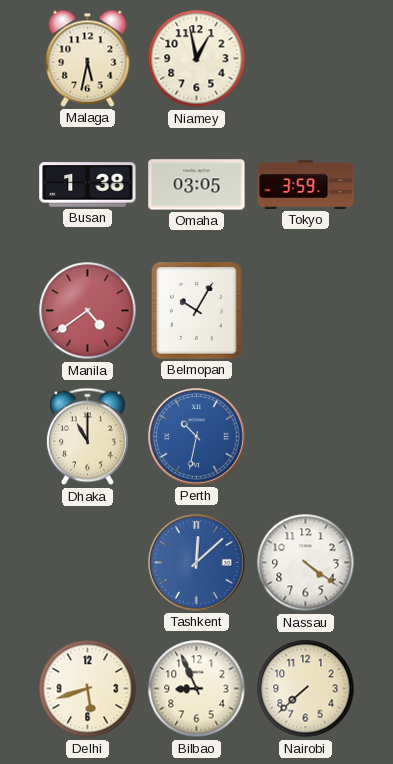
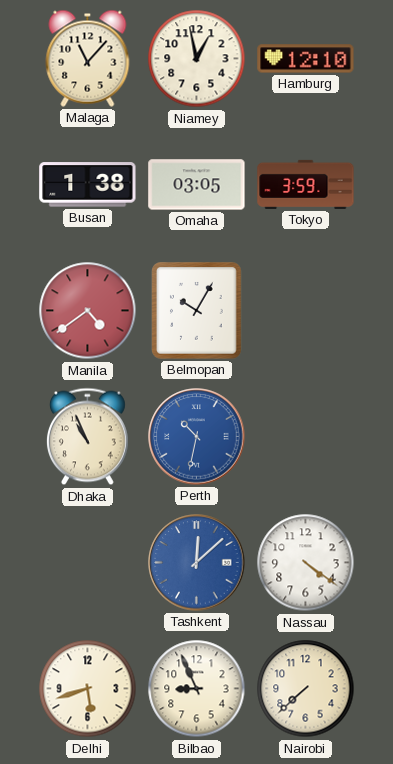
Malaga: 5:32 -> 11:07
Hamburg: none -> 12:10
Dhaka: 11:00 -> 10:56
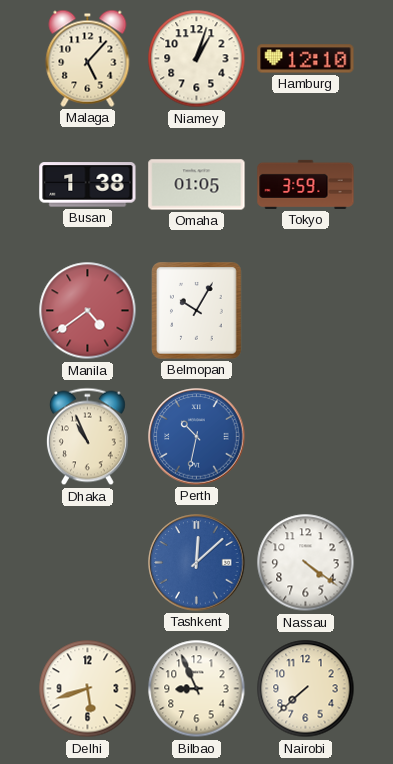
Malaga: 11:07 -> 5:07
Niamey: 12:58 -> 1:03
Omaha: 03:05 -> 01:05
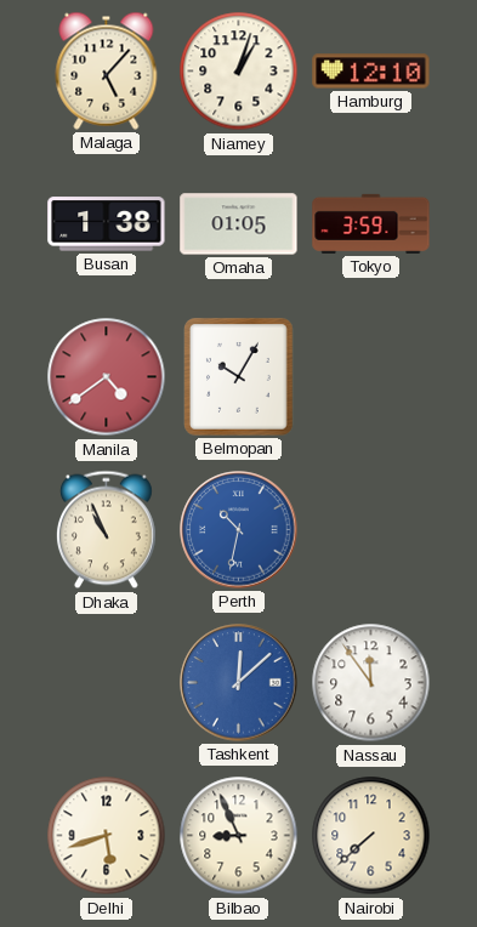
Nassau: 4:21 -> 11:54
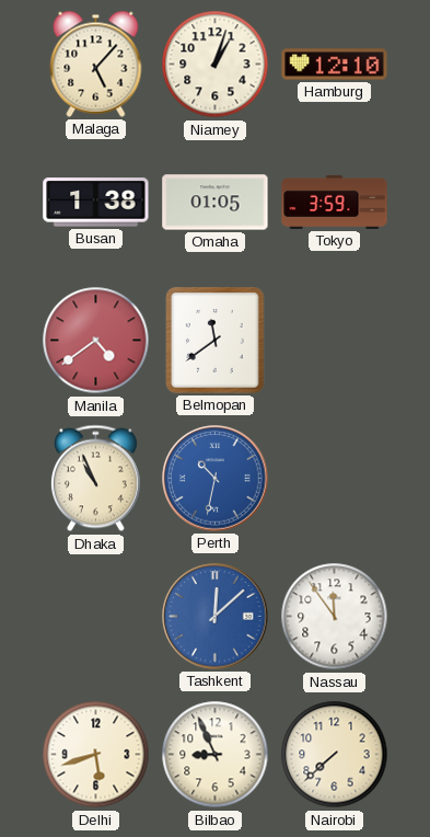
Belmopan: 10:05 -> 11:39
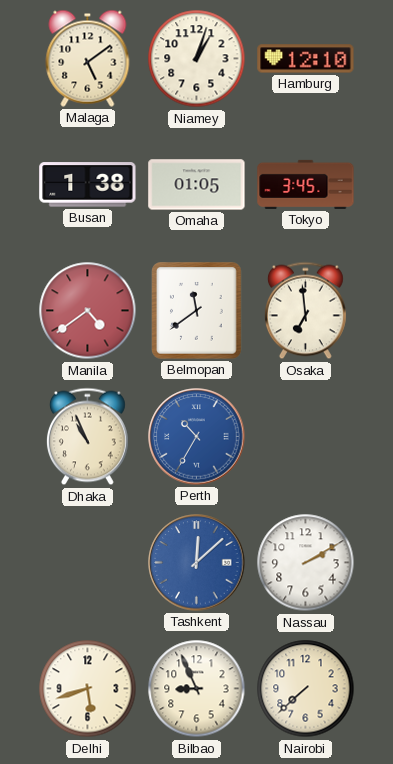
Malaga: 5:07 -> 5:09
Tokyo: 3:59 -> 3:45
Osaka: none -> 6:59
Perth: 10:32 -> 10:35
Nassau: 11:54 -> 2:10
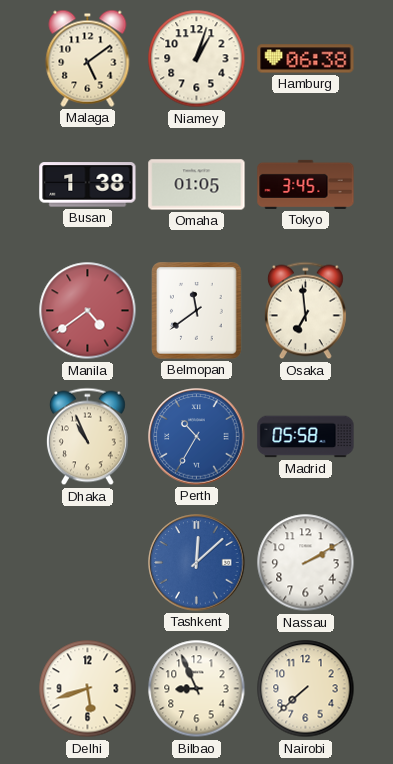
Hamburg: 12:10 -> 06:38
Madrid: none -> 05:58
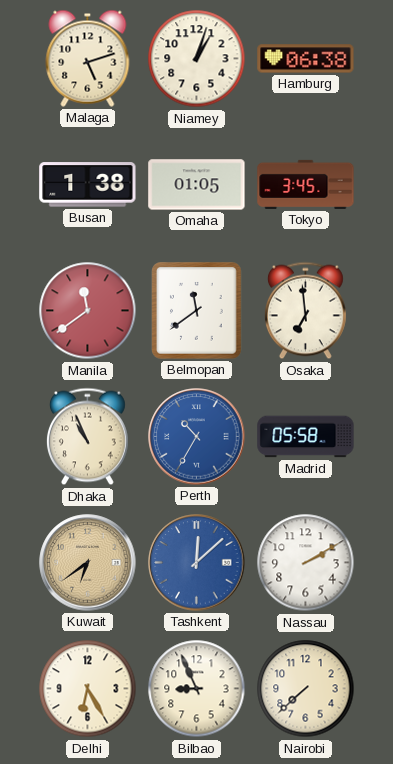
Malaga: 5:09 -> 5:12
Manila: 4:39 -> 11:39
Kuwait: none -> 6:39
Delhi: 5:42 -> 6:25
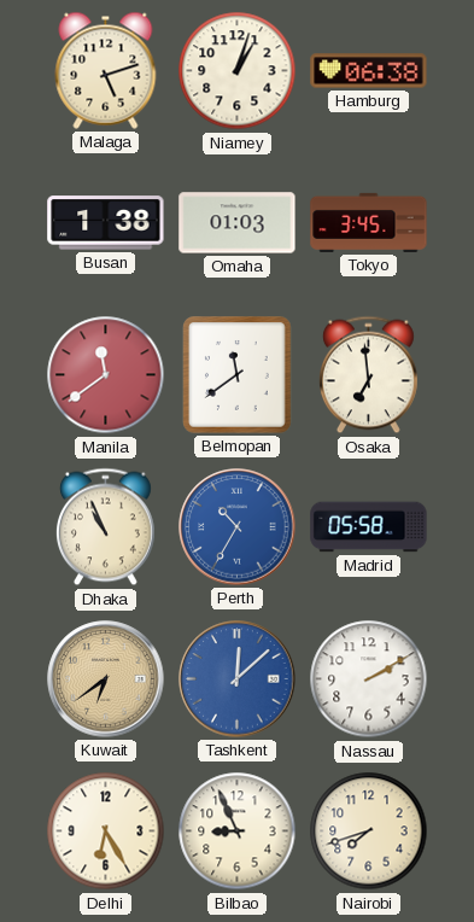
Omaha: 01:05 -> 01:03
Nairobi: 7:38 -> 7:42
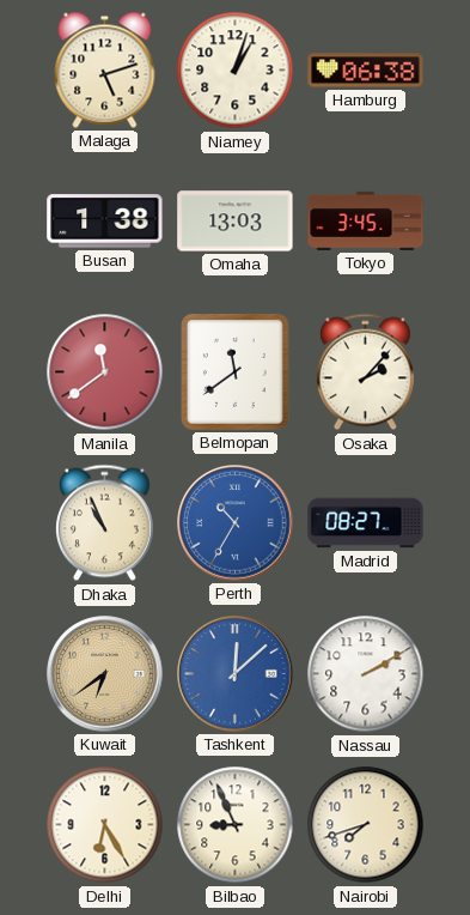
Omaha: 01:03 -> 13:03
Osaka: 6:59 -> 2:07
Madrid: 05:58 -> 08:27
